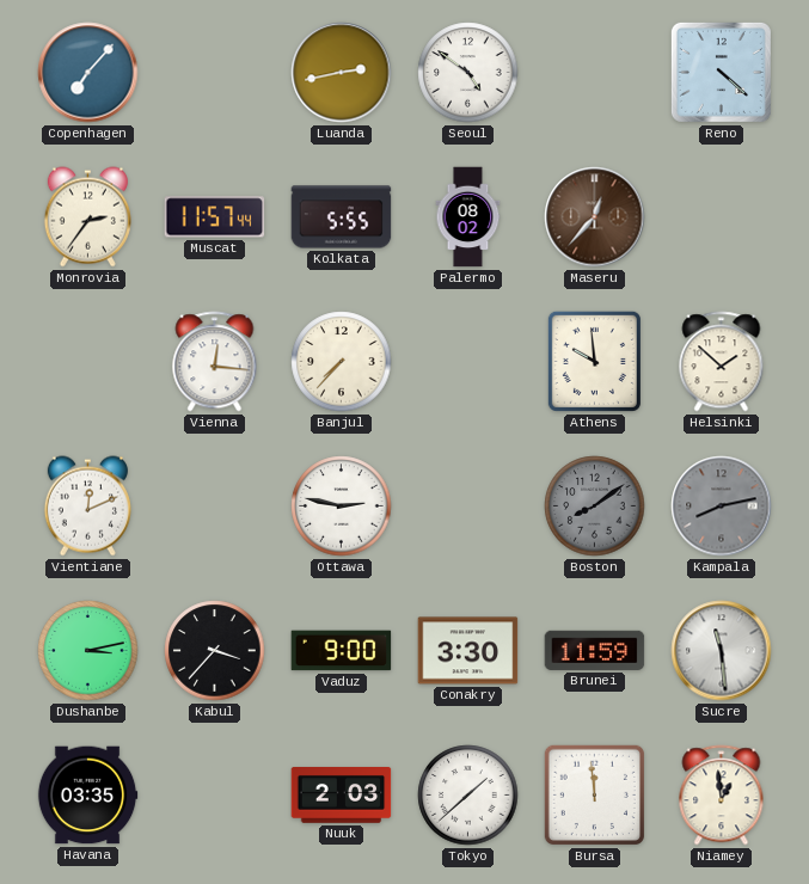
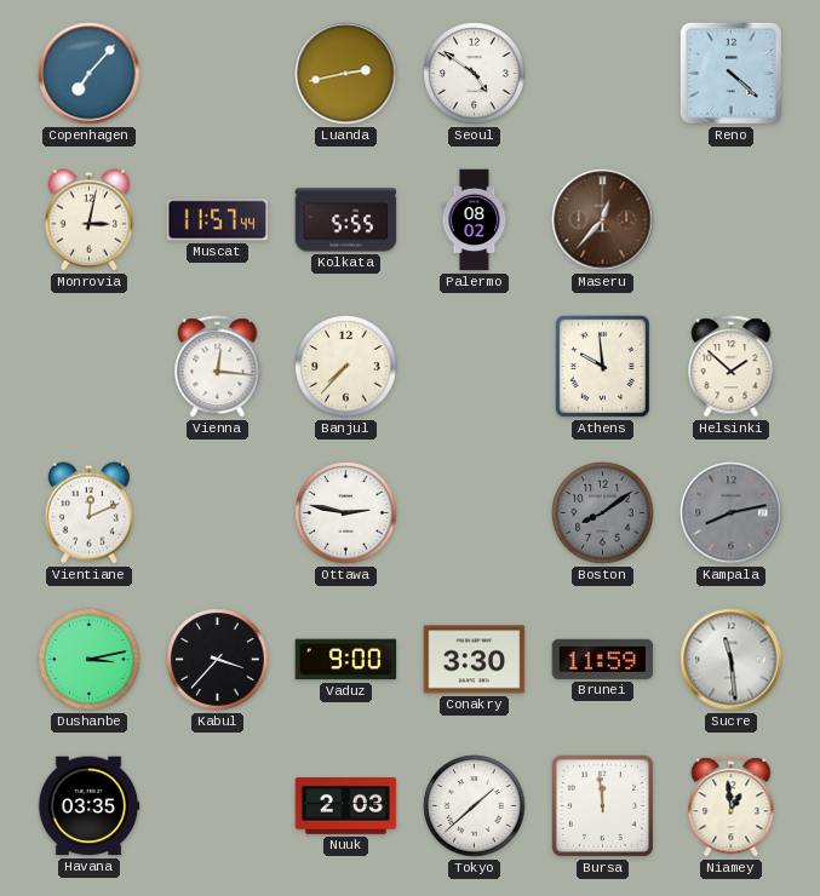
Monrovia: 2:36 -> 3:02
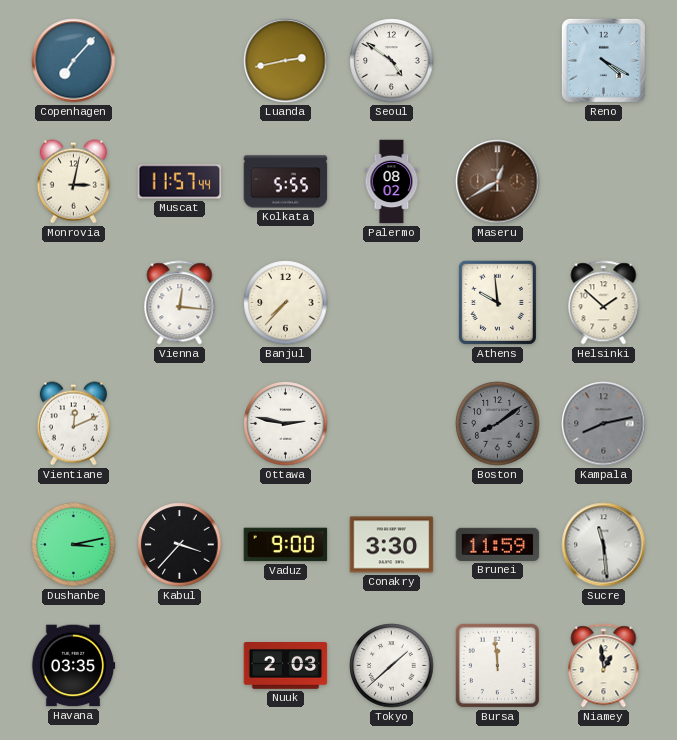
Reno: 4:22 -> 4:20
Maseru: 12:37 -> 12:40
